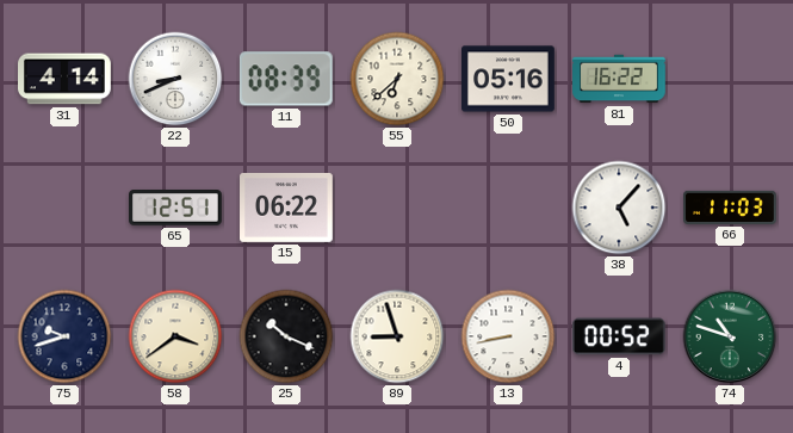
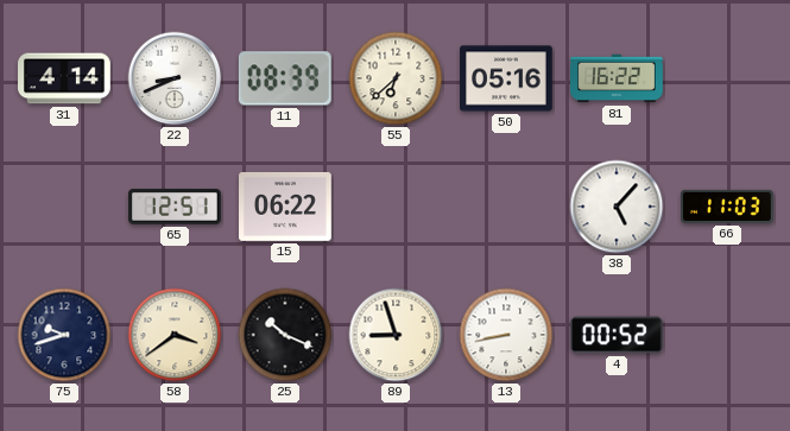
74: 10:48 -> none
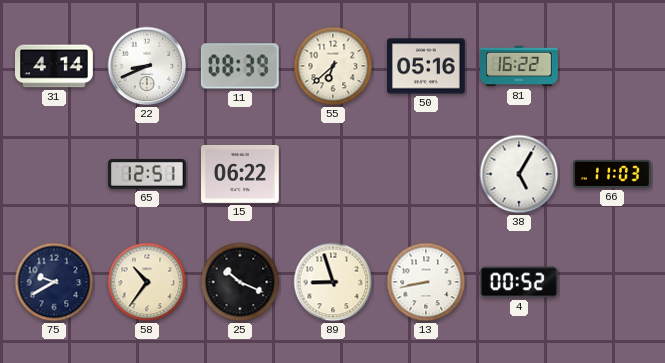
38: 5:07 -> 5:05
75: 9:42 -> 9:40
58: 3:39 -> 10:36
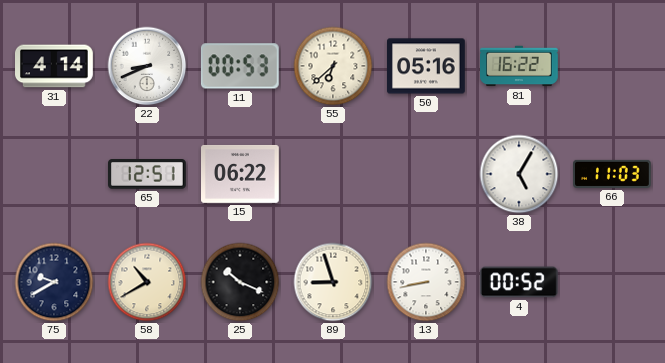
11: 08:39 -> 00:53
58: 10:36 -> 10:40
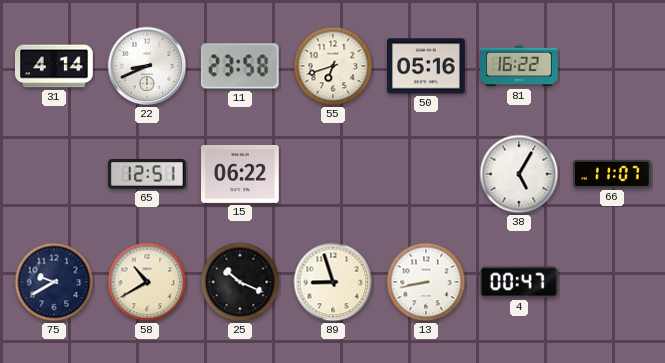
11: 00:53 -> 23:58
55: 6:38 -> 6:42
66: 11:03 -> 11:07
4: 00:52 -> 00:47
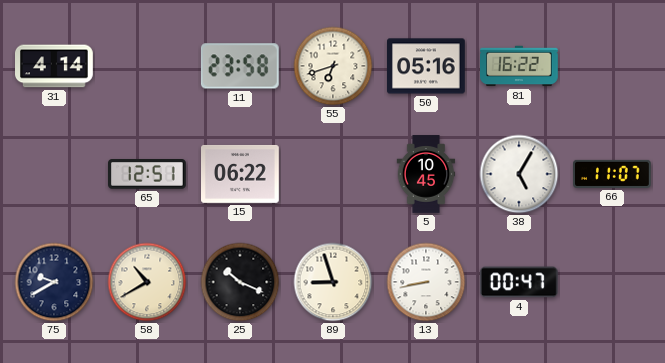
22: 8:41 -> none
5: none -> 10:45
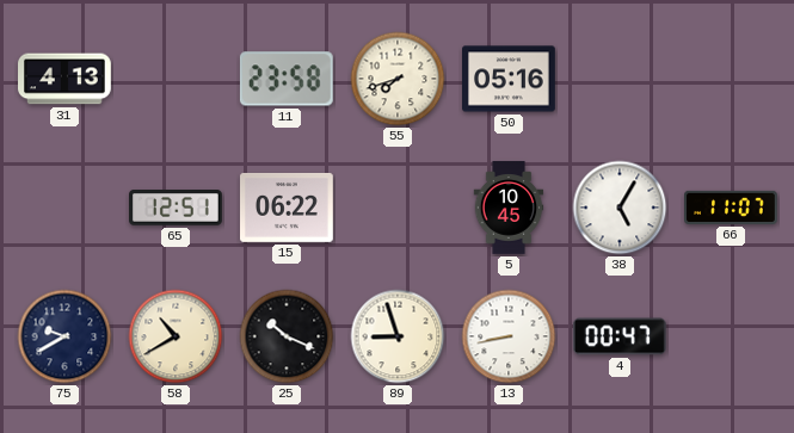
31: 4:14 -> 4:13
55: 6:42 -> 7:42
81: 16:22 -> none
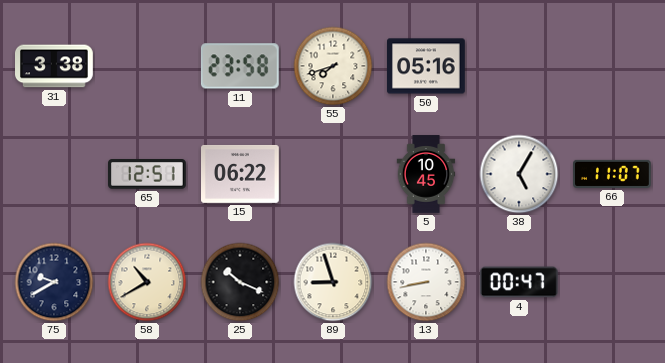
31: 4:13 -> 3:38
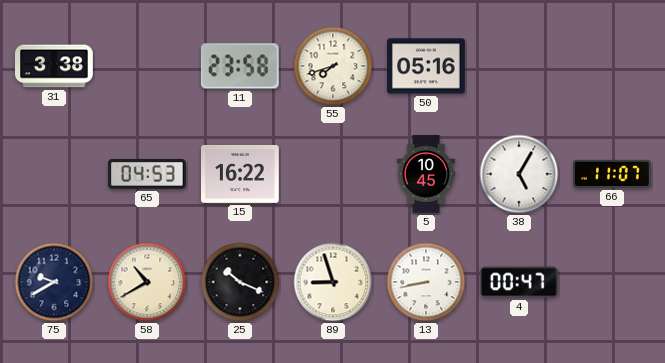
65: 12:51 -> 04:53
15: 06:22 -> 16:22
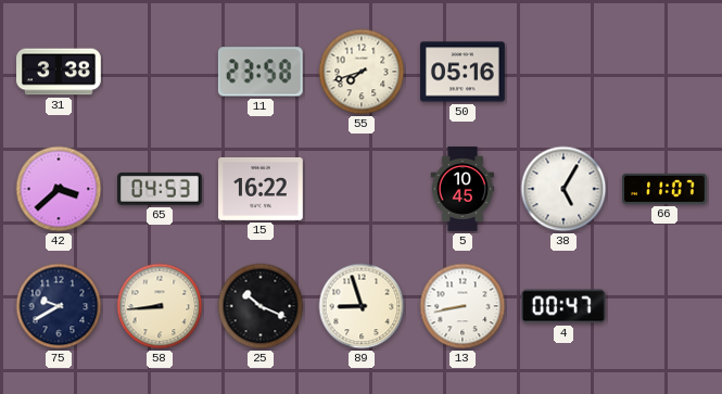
42: none -> 3:38
58: 10:40 -> 8:44
